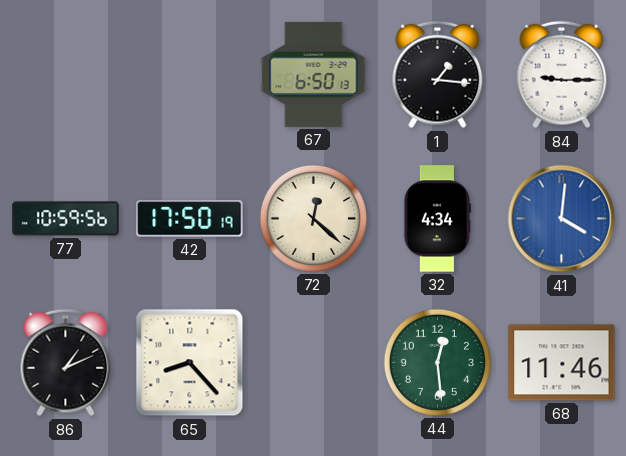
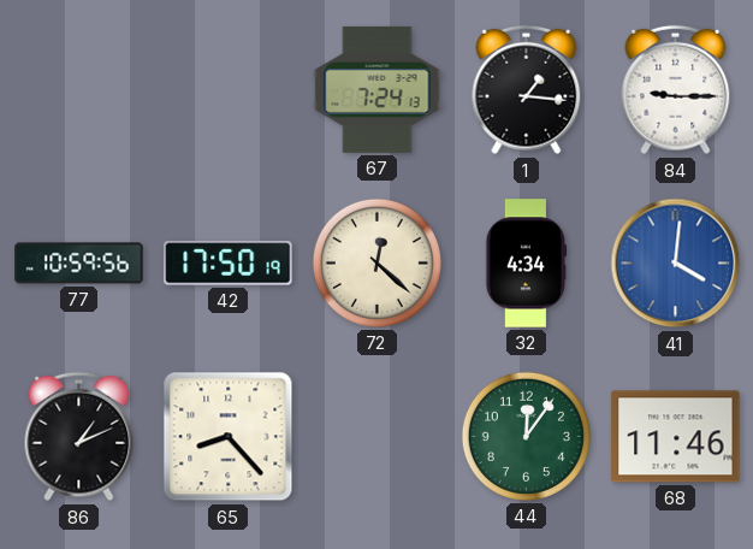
67: 6:50 -> 7:24
44: 12:29 -> 12:06
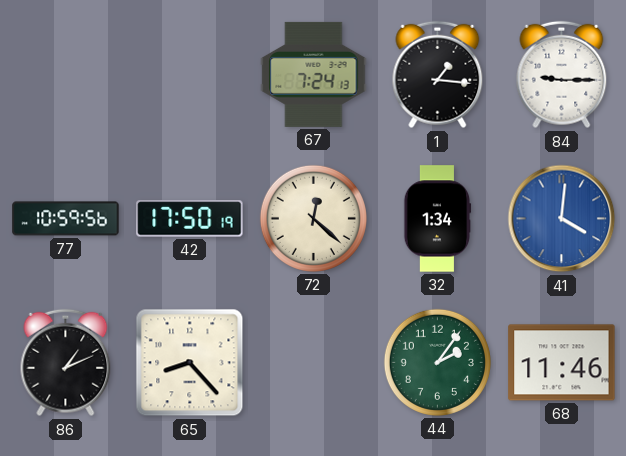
32: 4:34 -> 1:34
44: 12:06 -> 2:06
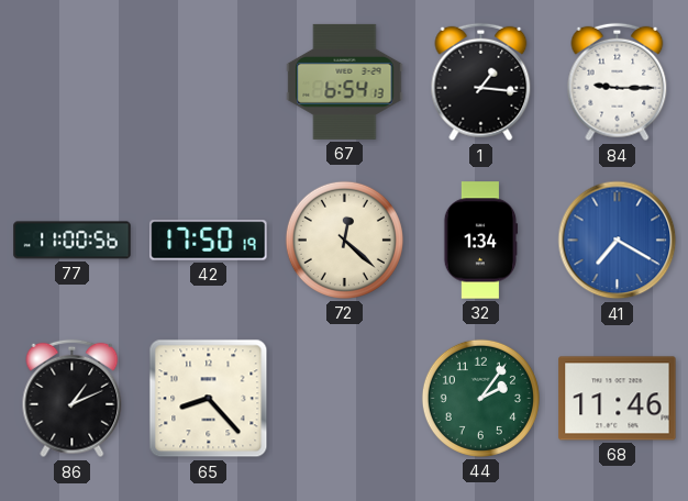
67: 7:24 -> 6:54
77: 10:59 -> 11:00
41: 4:01 -> 7:20
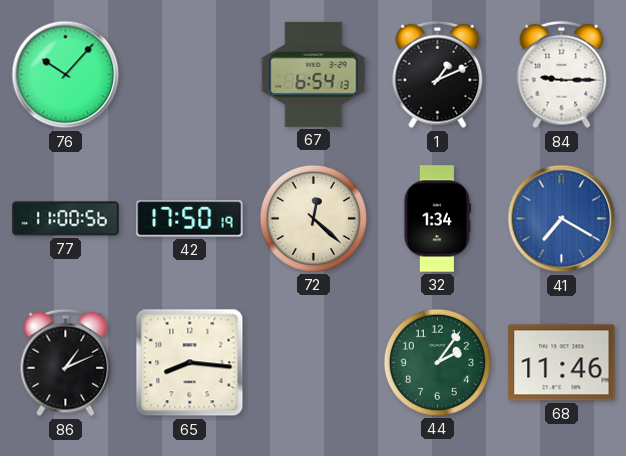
76: none -> 10:07
1: 1:16 -> 1:11
65: 8:23 -> 8:16
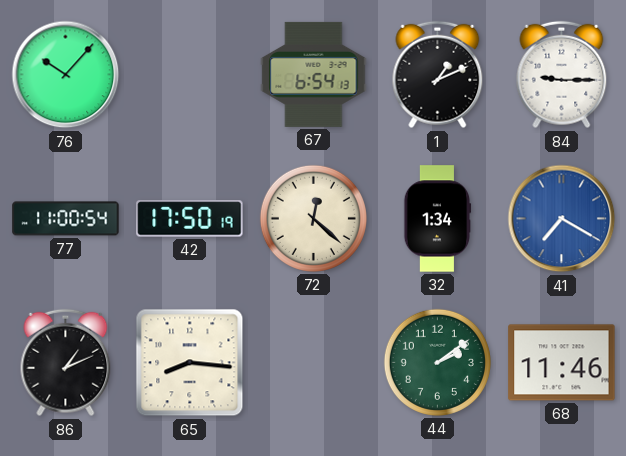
77: 11:00:56 -> 11:00:54
44: 2:06 -> 2:09
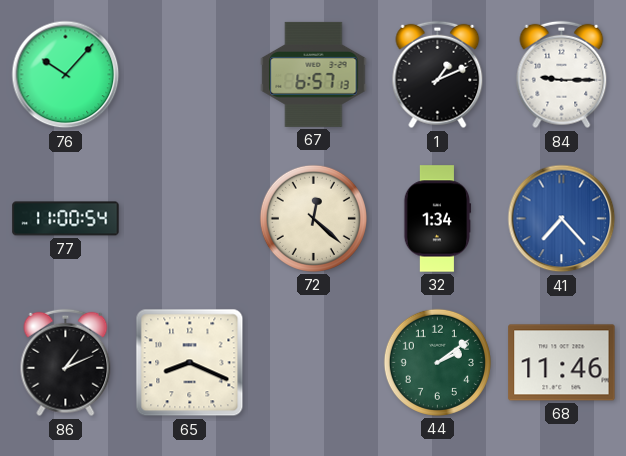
67: 6:54 -> 6:57
42: 17:50 -> none
41: 7:20 -> 7:23
65: 8:16 -> 8:19
